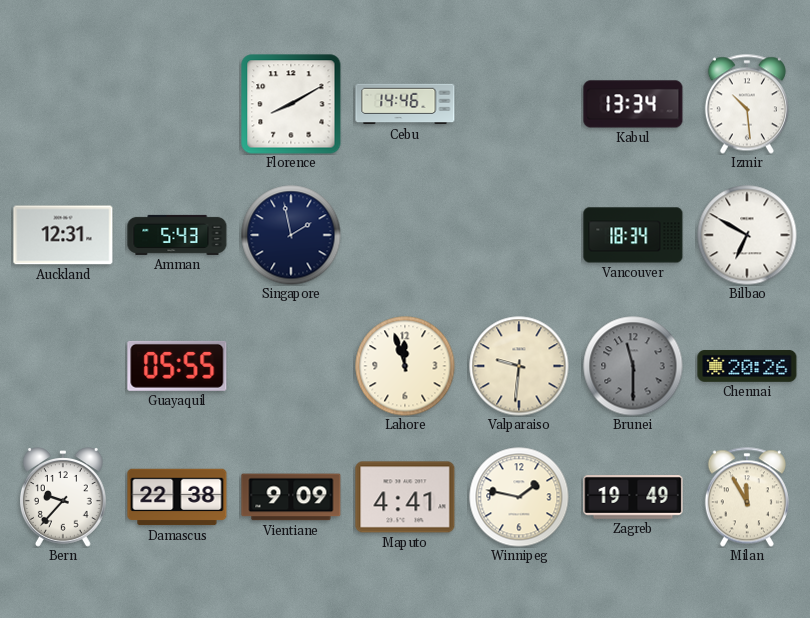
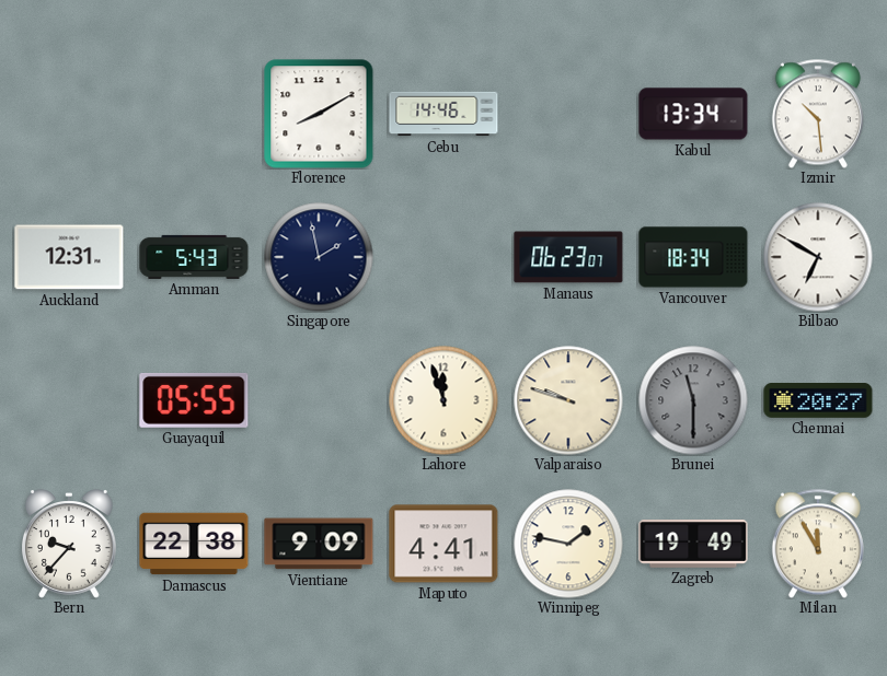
Manaus: none -> 06:23
Valparaiso: 9:31 -> 9:48
Chennai: 20:26 -> 20:27
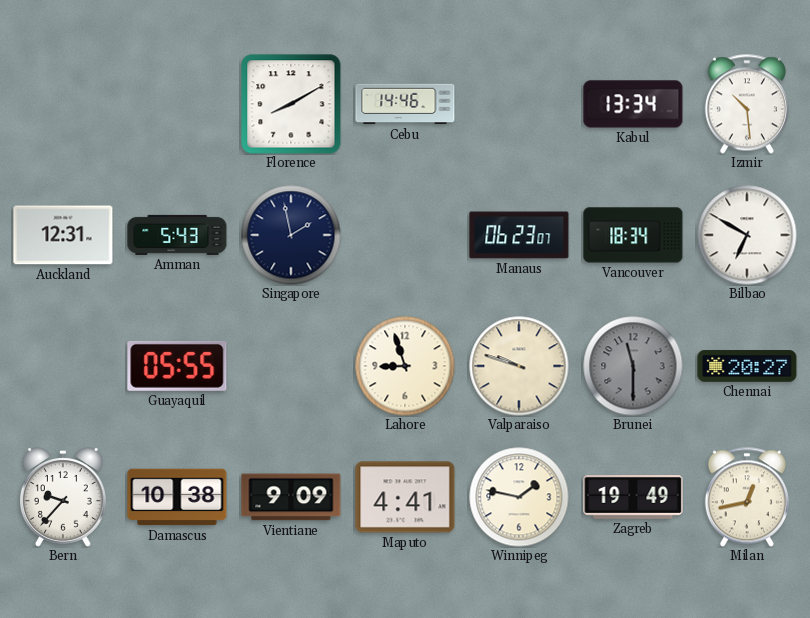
Lahore: 11:57 -> 8:57
Damascus: 22:38 -> 10:38
Milan: 11:55 -> 12:43
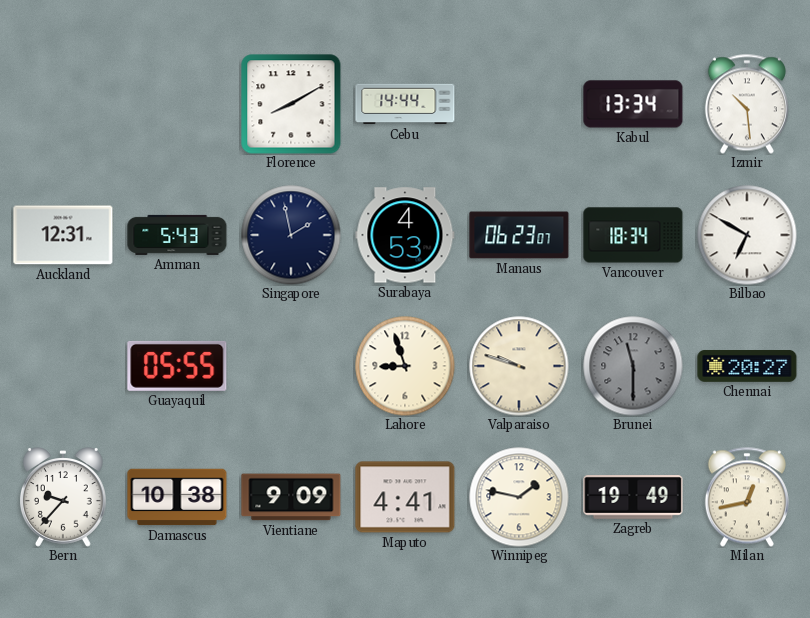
Cebu: 14:46 -> 14:44
Surabaya: none -> 4:53
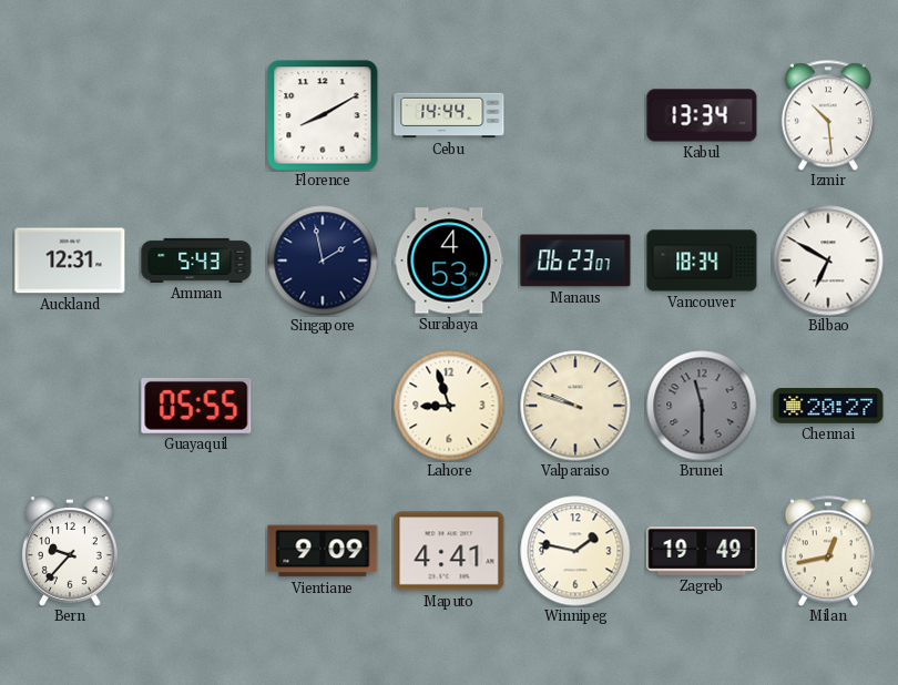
Damascus: 10:38 -> none
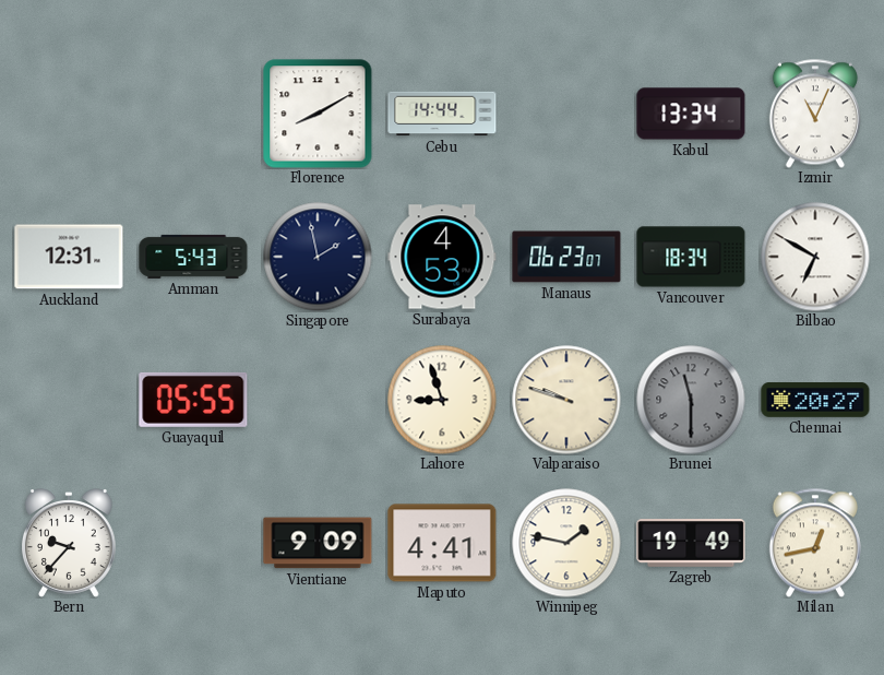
Izmir: 10:29 -> 11:04
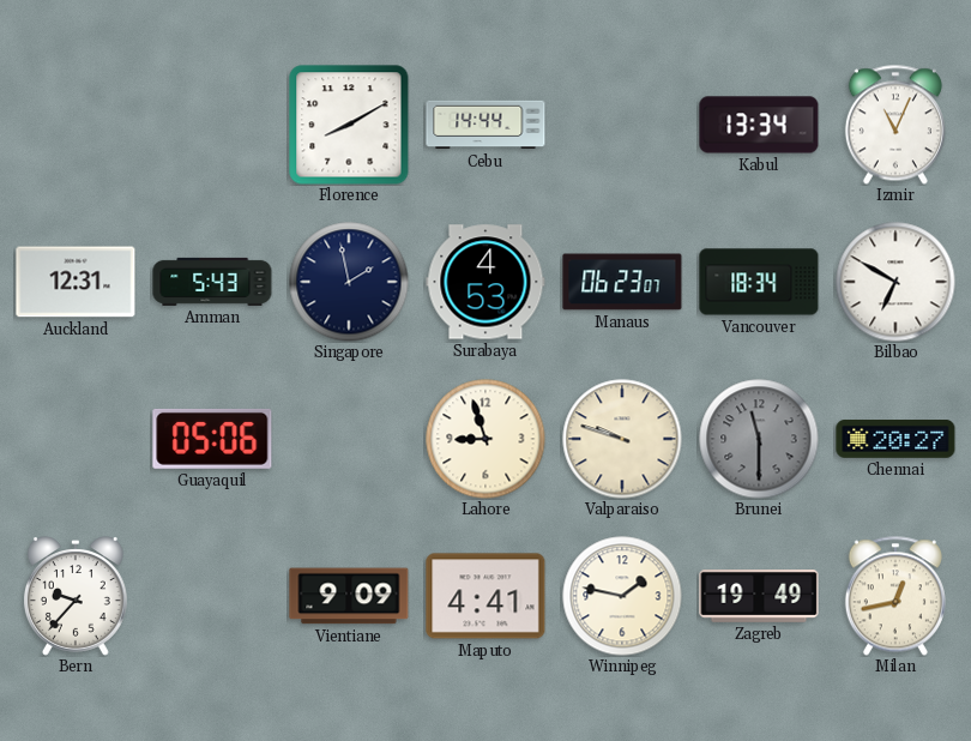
Guayaquil: 05:55 -> 05:06
